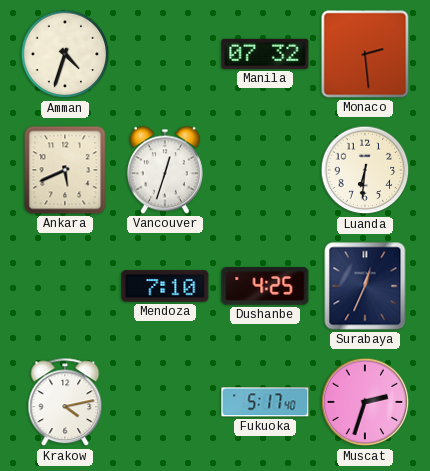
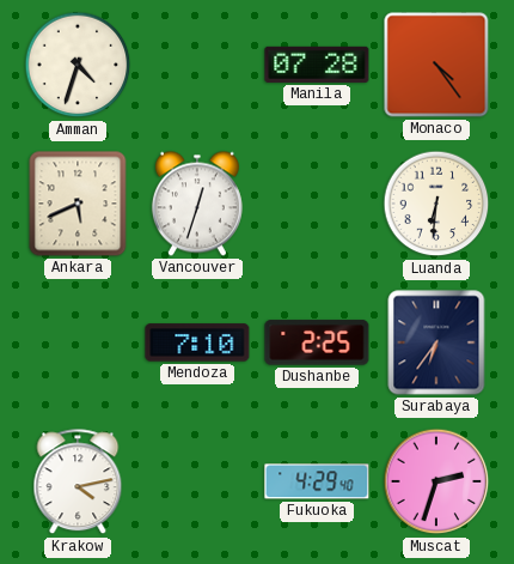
Manila: 07:32 -> 07:28
Monaco: 2:29 -> 4:24
Dushanbe: 4:25 -> 2:25
Surabaya: 12:34 -> 6:36
Fukuoka: 5:17 -> 4:29
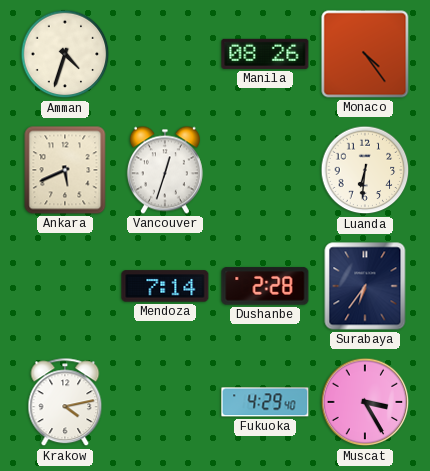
Manila: 07:28 -> 08:26
Mendoza: 7:10 -> 7:14
Dushanbe: 2:25 -> 2:28
Muscat: 2:33 -> 3:25
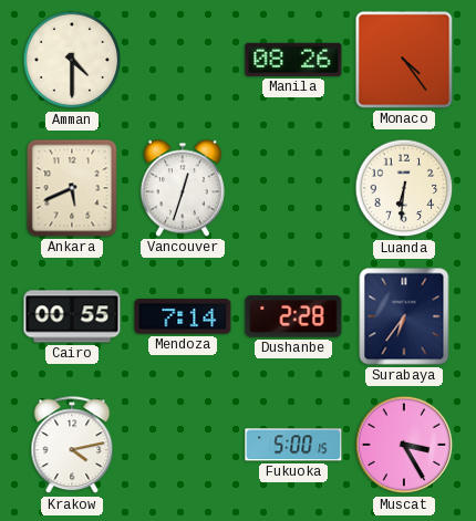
Amman: 4:33 -> 4:30
Cairo: none -> 00:55
Fukuoka: 4:29 -> 5:00
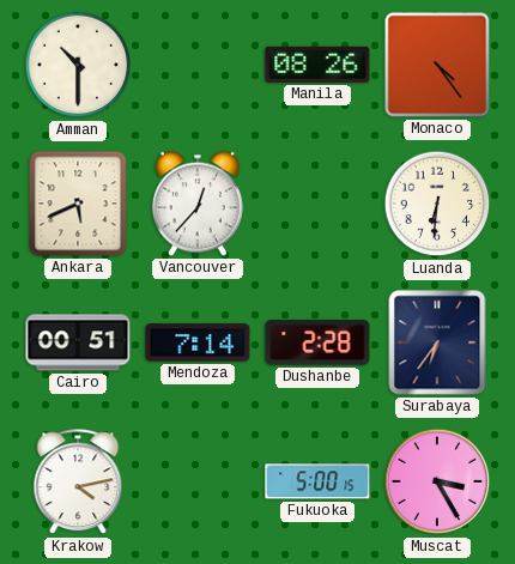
Amman: 4:30 -> 10:30
Vancouver: 12:33 -> 12:37
Cairo: 00:55 -> 00:51
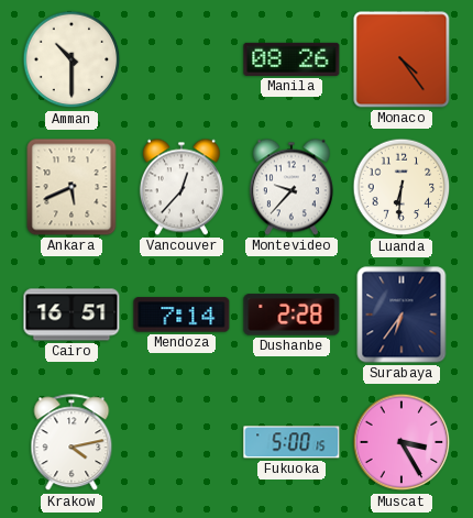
Montevideo: none -> 9:37
Cairo: 00:51 -> 16:51
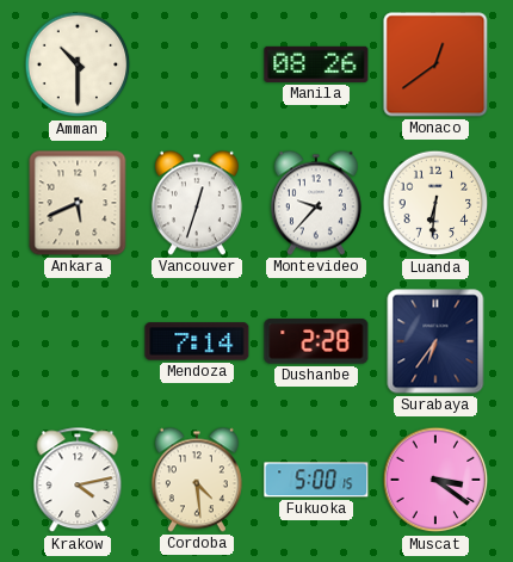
Monaco: 4:24 -> 12:39
Vancouver: 12:37 -> 12:33
Cairo: 16:51 -> none
Cordoba: none -> 4:29
Muscat: 3:25 -> 3:21
